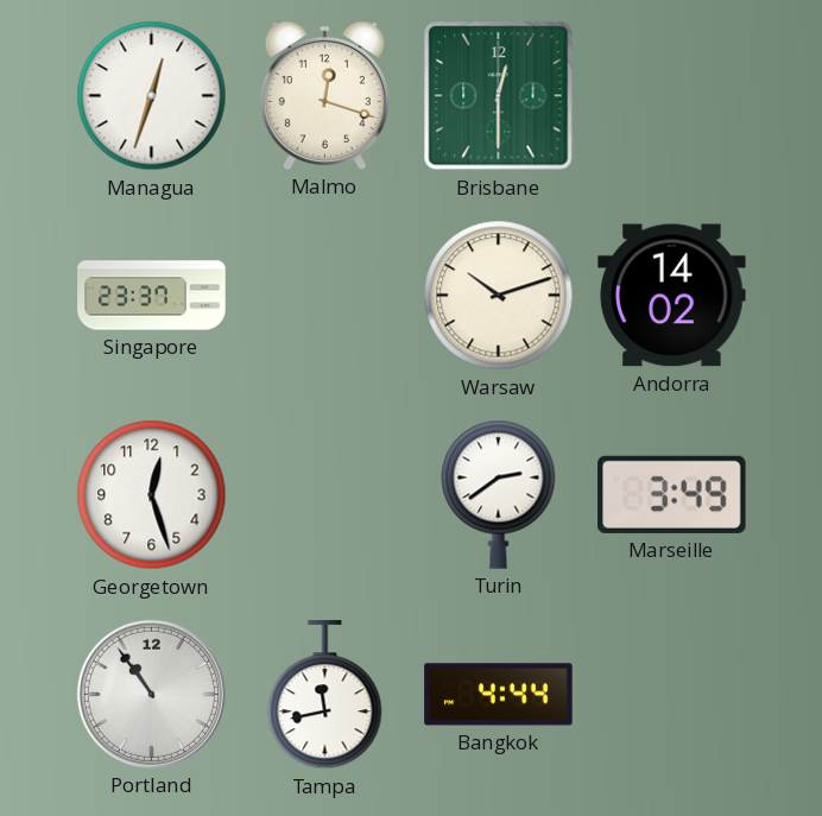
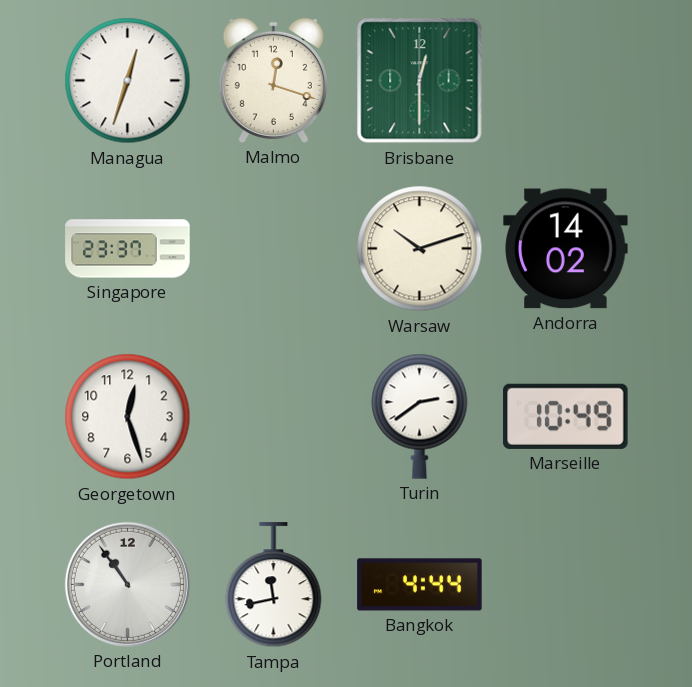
Marseille: 3:49 -> 10:49
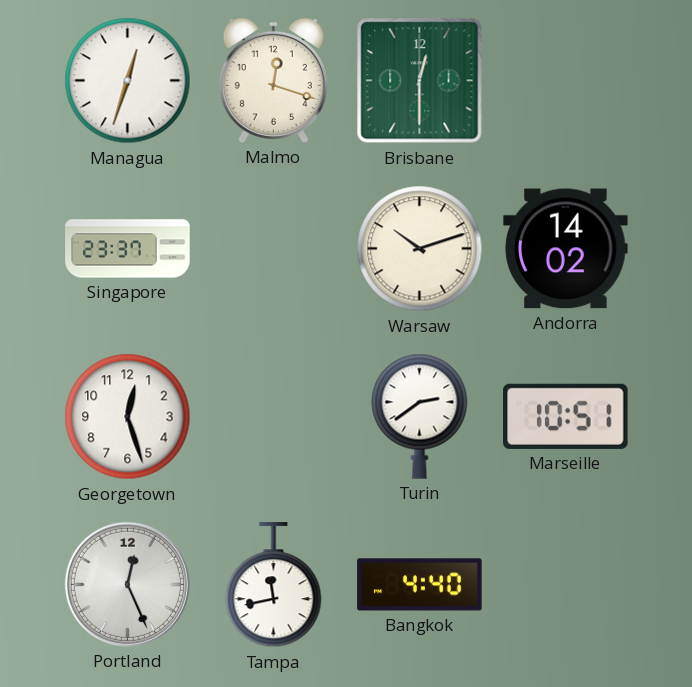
Marseille: 10:49 -> 10:51
Portland: 10:54 -> 12:26
Bangkok: 4:44 -> 4:40
